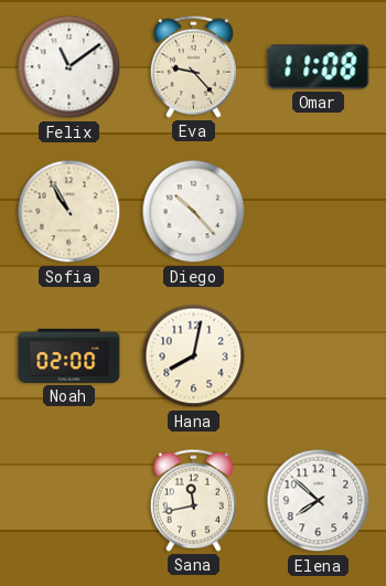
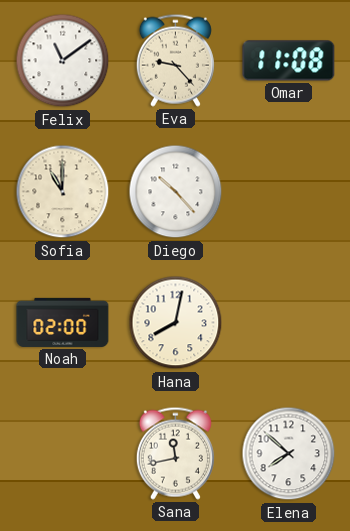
Sofia: 10:55 -> 11:00
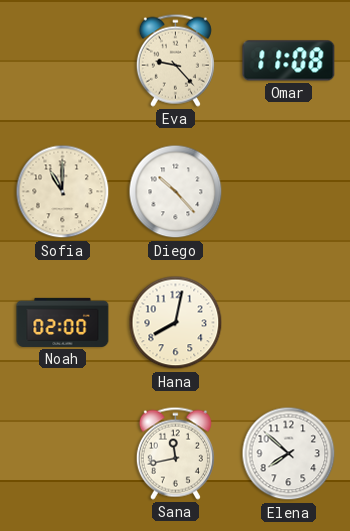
Felix: 11:09 -> none
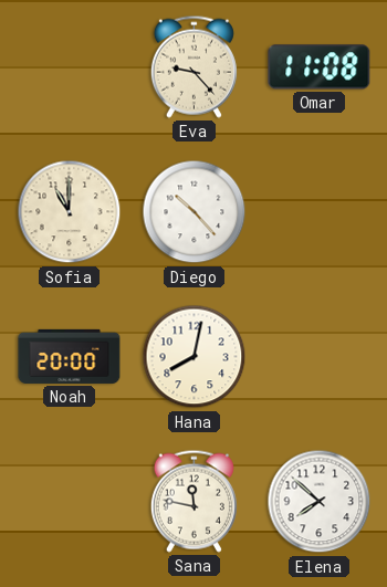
Noah: 02:00 -> 20:00
Sana: 11:43 -> 11:47
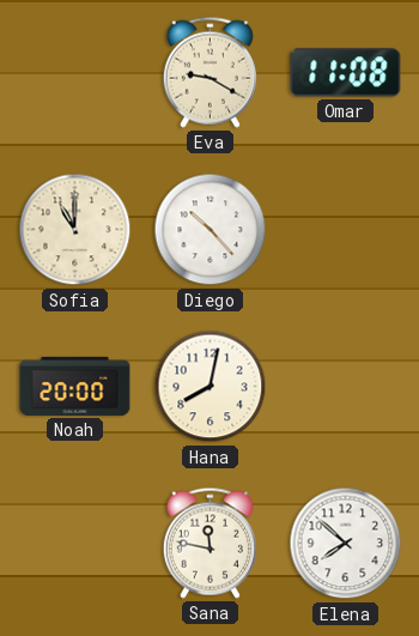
Eva: 9:23 -> 9:20
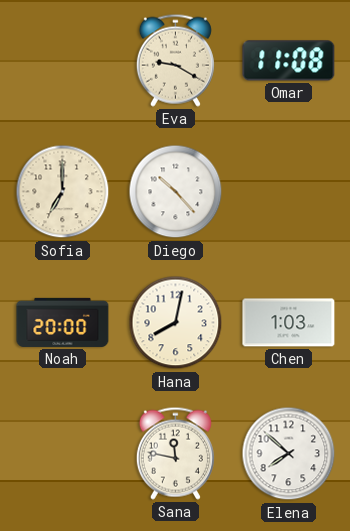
Sofia: 11:00 -> 7:00
Chen: none -> 1:03
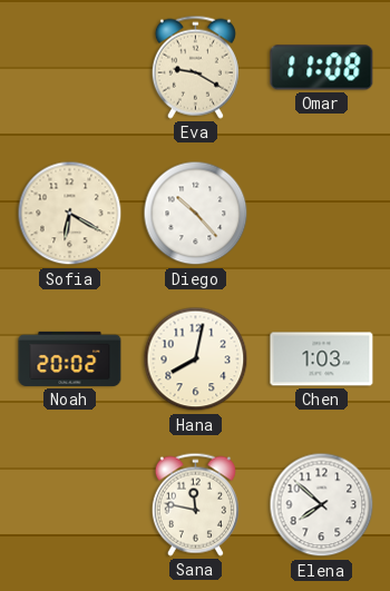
Sofia: 7:00 -> 6:20
Noah: 20:00 -> 20:02
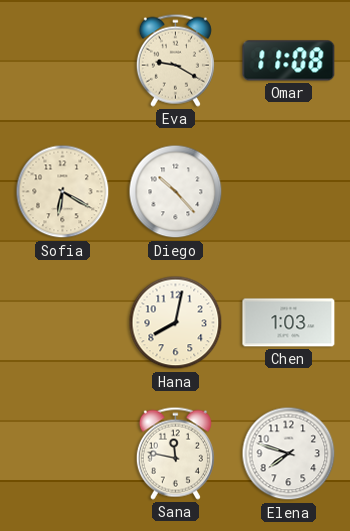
Noah: 20:02 -> none
Elena: 7:52 -> 7:48
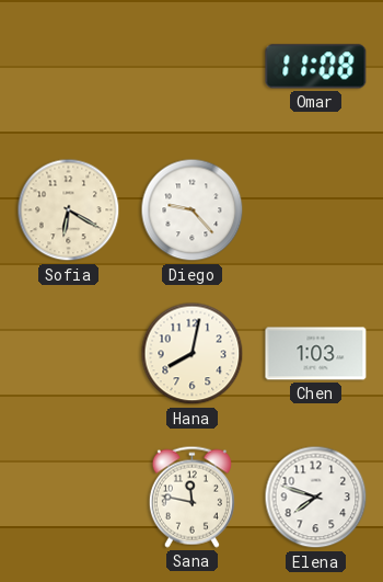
Eva: 9:20 -> none
Diego: 10:23 -> 9:23
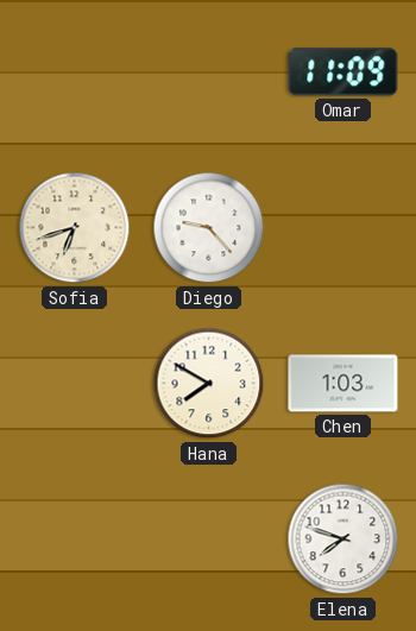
Omar: 11:08 -> 11:09
Sofia: 6:20 -> 6:42
Hana: 8:02 -> 7:50
Sana: 11:47 -> none
